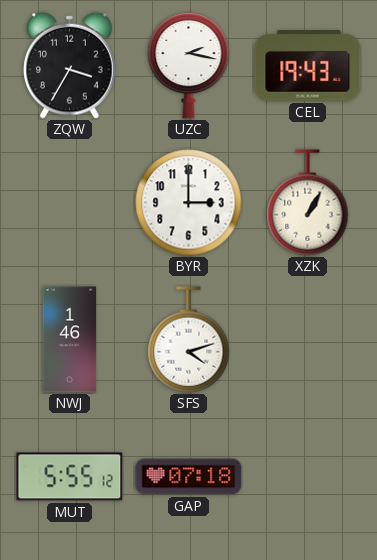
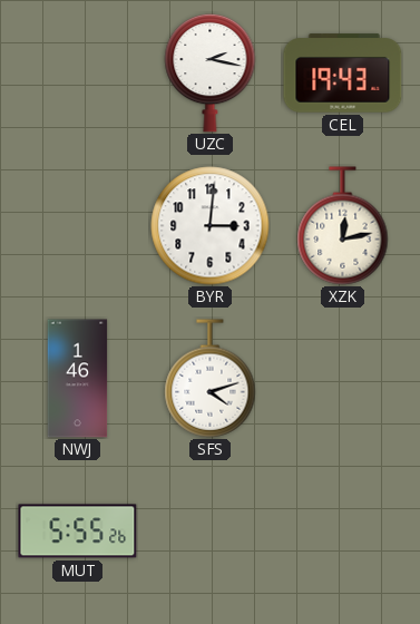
ZQW: 3:35 -> none
BYR: 3:00 -> 3:01
XZK: 1:05 -> 12:13
MUT: 5:55:12 -> 5:55:26
GAP: 07:18 -> none
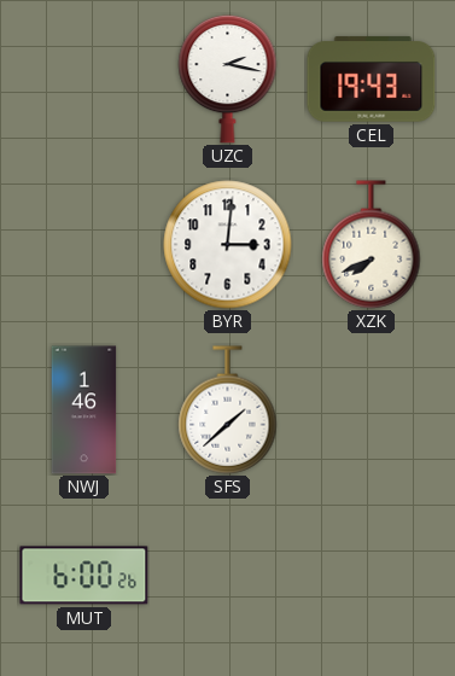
XZK: 12:13 -> 7:41
SFS: 4:12 -> 1:38
MUT: 5:55 -> 6:00
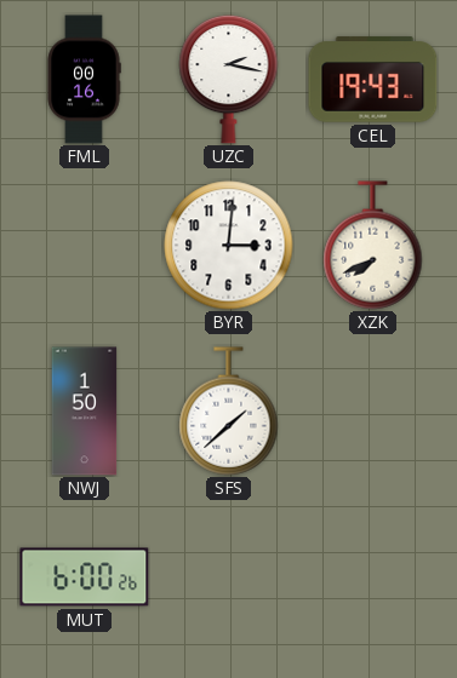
FML: none -> 00:16
NWJ: 1:46 -> 1:50
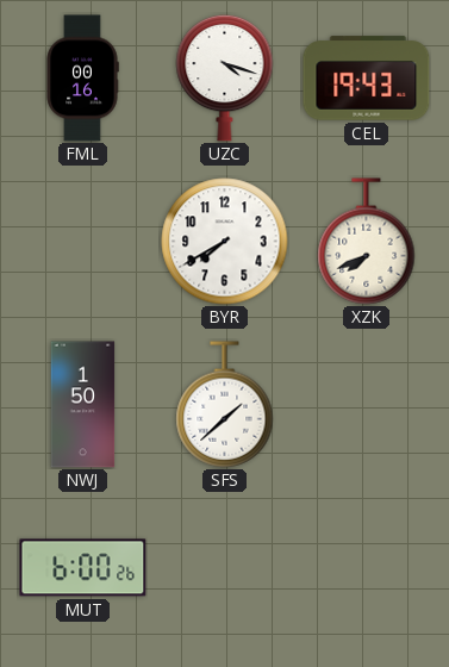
UZC: 2:17 -> 4:18
BYR: 3:01 -> 7:40
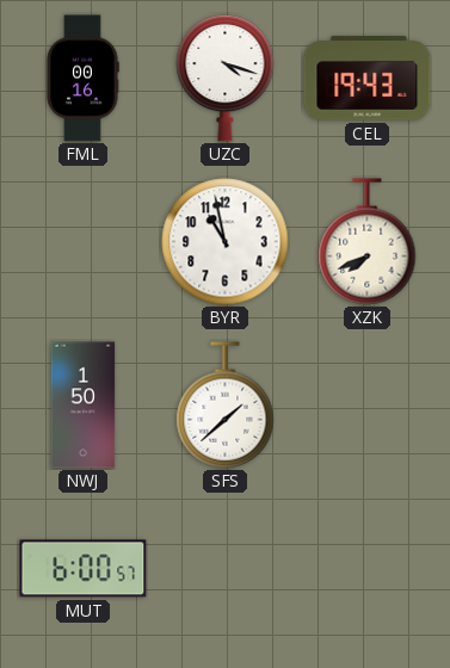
BYR: 7:40 -> 10:58
MUT: 6:00:26 -> 6:00:57
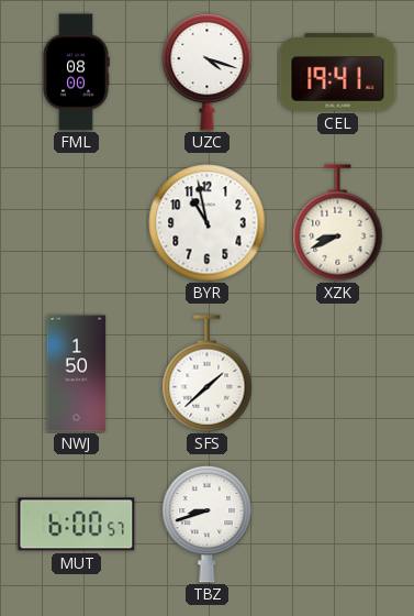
FML: 00:16 -> 08:00
CEL: 19:43 -> 19:41
XZK: 7:41 -> 8:41
TBZ: none -> 8:42
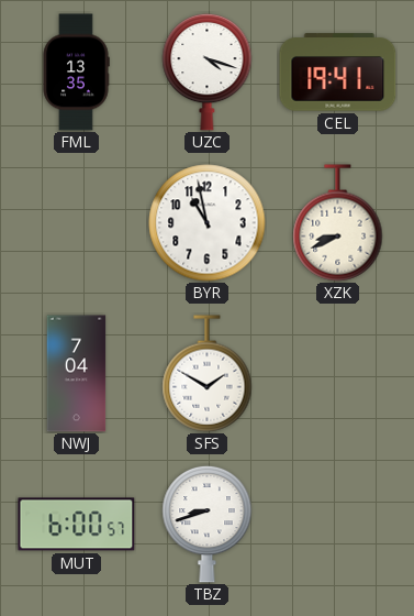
FML: 08:00 -> 13:35
NWJ: 1:50 -> 7:04
SFS: 1:38 -> 1:50
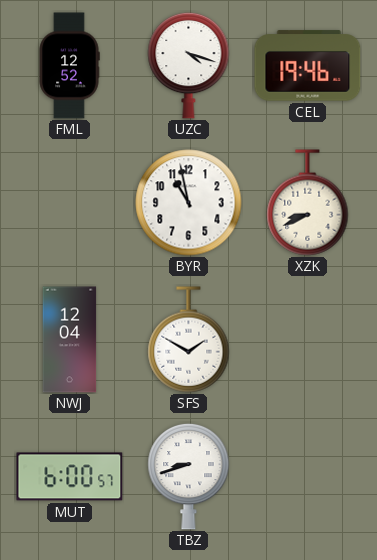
FML: 13:35 -> 12:52
CEL: 19:41 -> 19:46
NWJ: 7:04 -> 12:04
